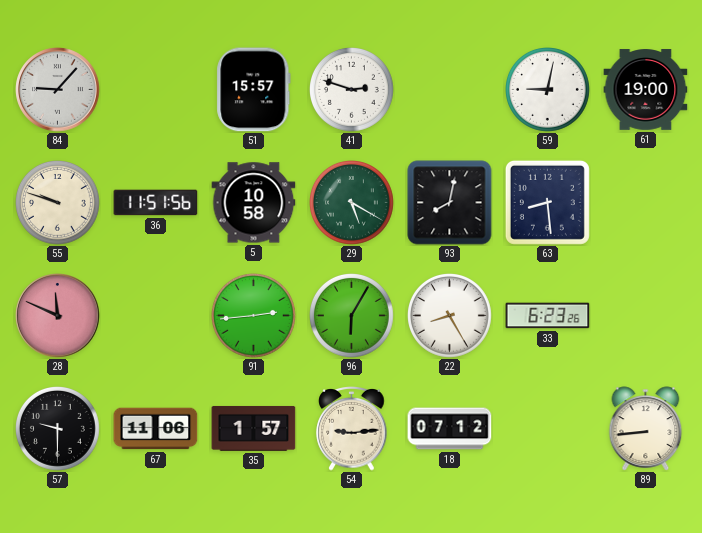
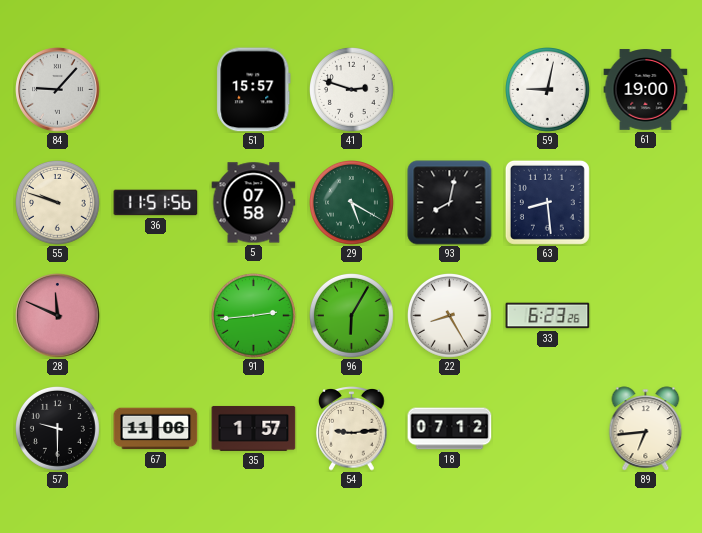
5: 10:58 -> 07:58
89: 8:44 -> 6:44
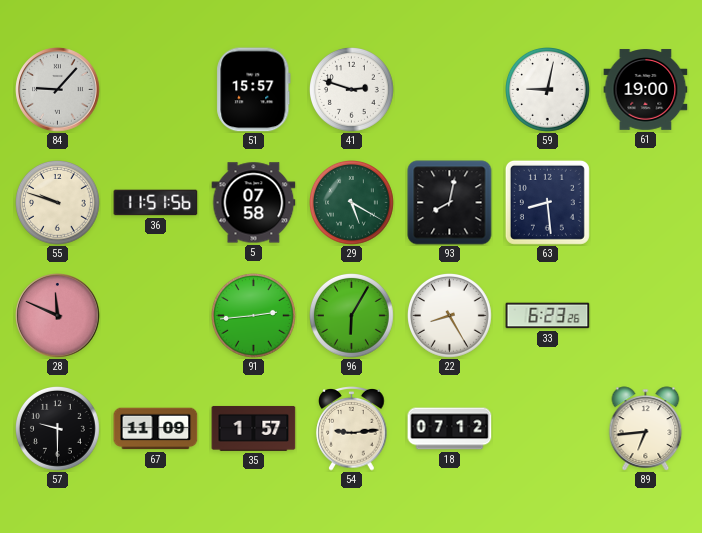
67: 11:06 -> 11:09
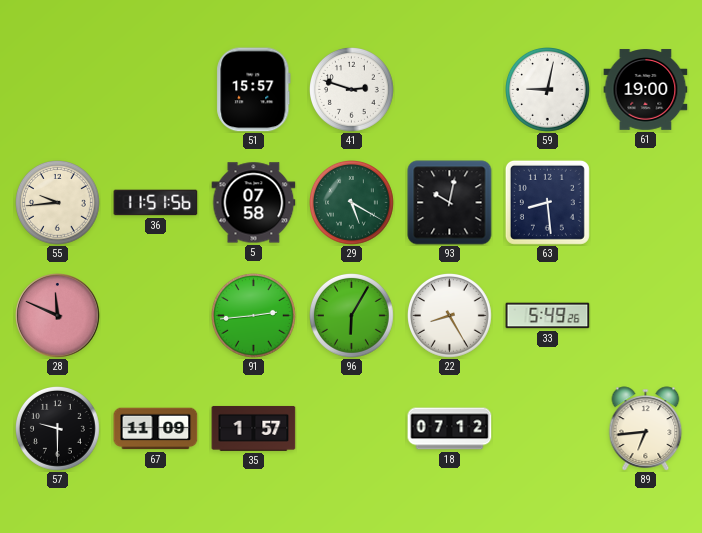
84: 9:07 -> none
55: 9:48 -> 9:44
93: 8:02 -> 10:02
33: 6:23 -> 5:49
54: 9:14 -> none
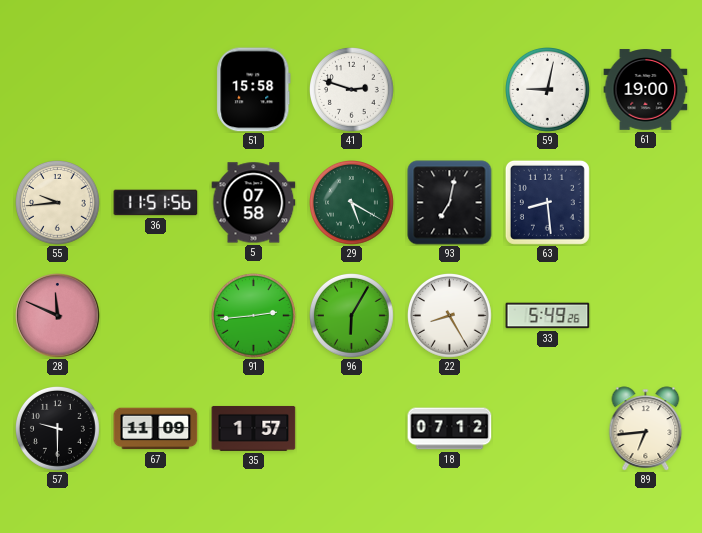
51: 15:57 -> 15:58
93: 10:02 -> 7:02
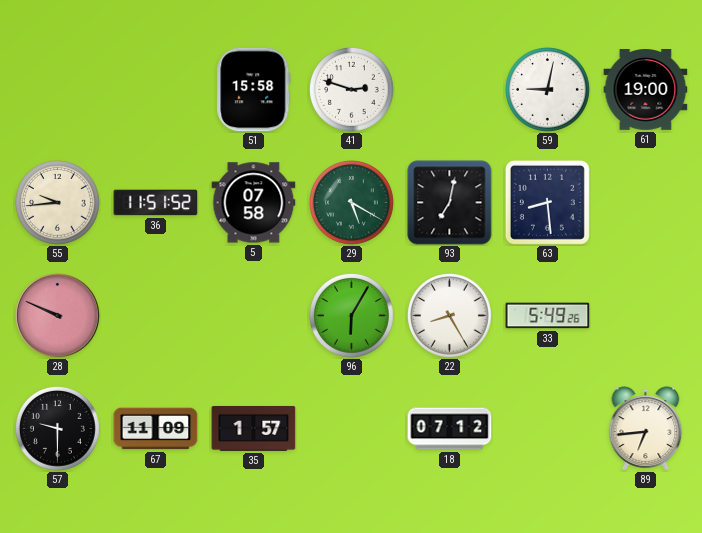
36: 11:51:56 -> 11:51:52
28: 11:49 -> 9:49
91: 2:44 -> none
